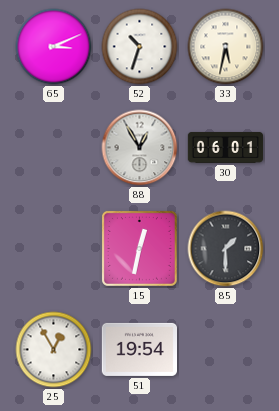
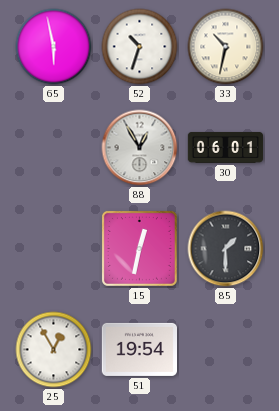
65: 3:11 -> 5:58
33: 5:32 -> 10:32
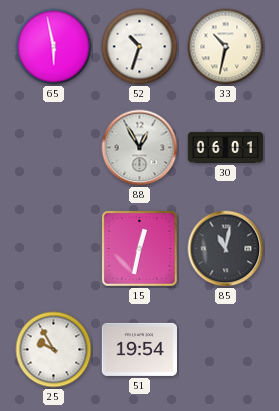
85: 1:30 -> 11:02
25: 12:55 -> 9:55
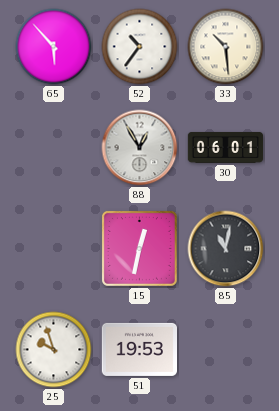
65: 5:58 -> 5:53
52: 10:33 -> 10:36
33: 10:32 -> 10:29
25: 9:55 -> 9:57
51: 19:54 -> 19:53
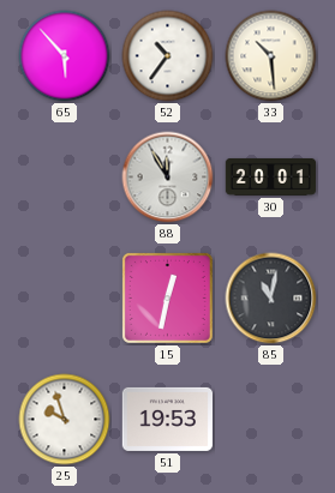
88: 12:55 -> 11:55
30: 06:01 -> 20:01
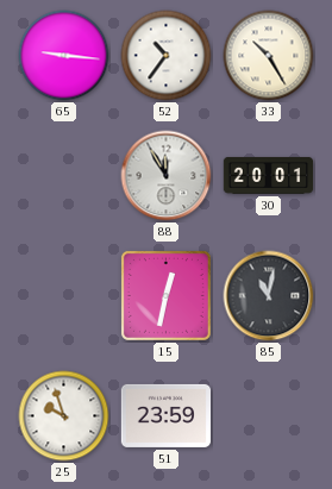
65: 5:53 -> 9:16
33: 10:29 -> 10:25
51: 19:53 -> 23:59
